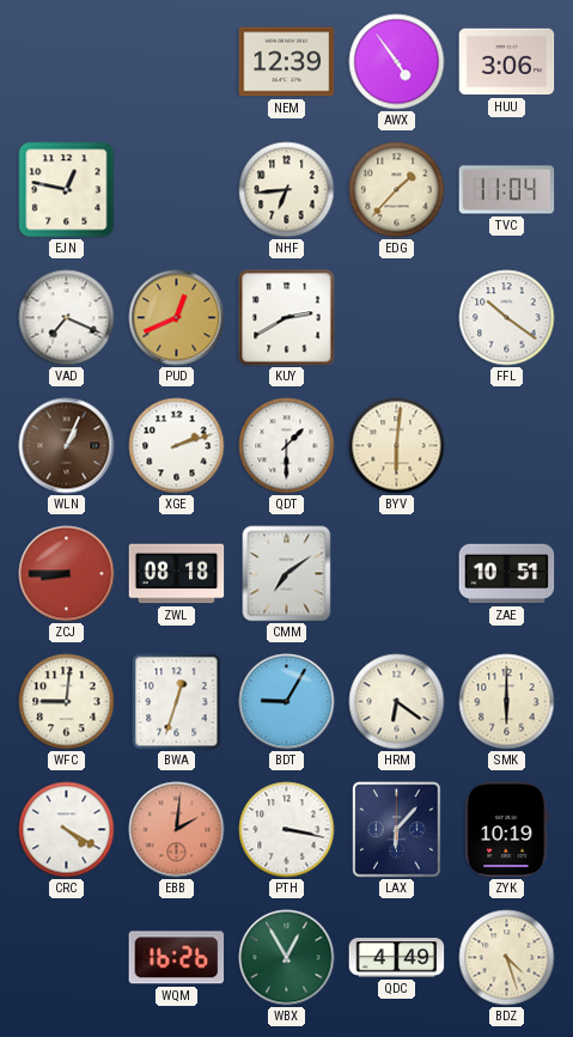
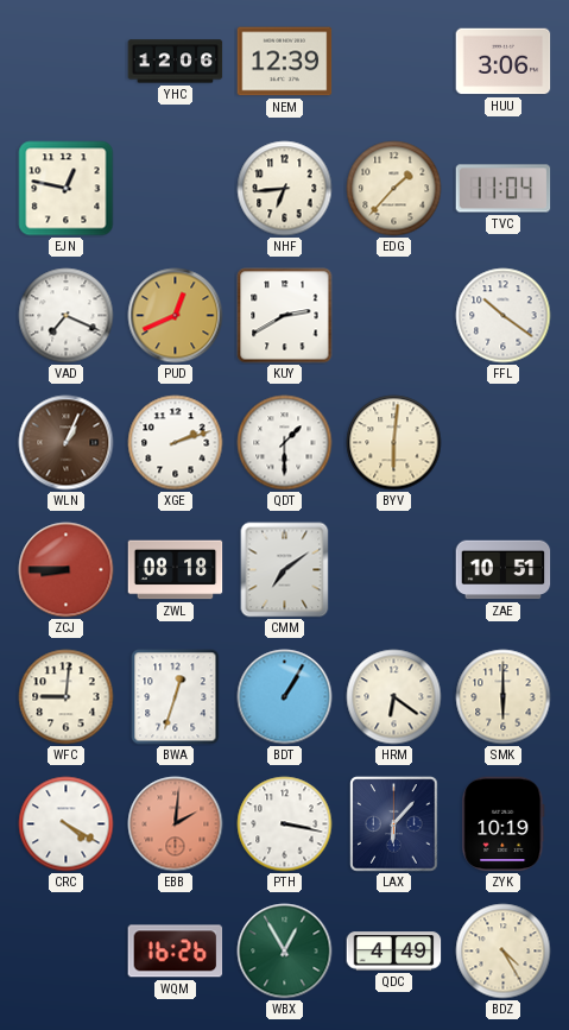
YHC: none -> 12:06
AWX: 4:54 -> none
BDT: 9:05 -> 1:05
BDZ: 4:27 -> 4:25
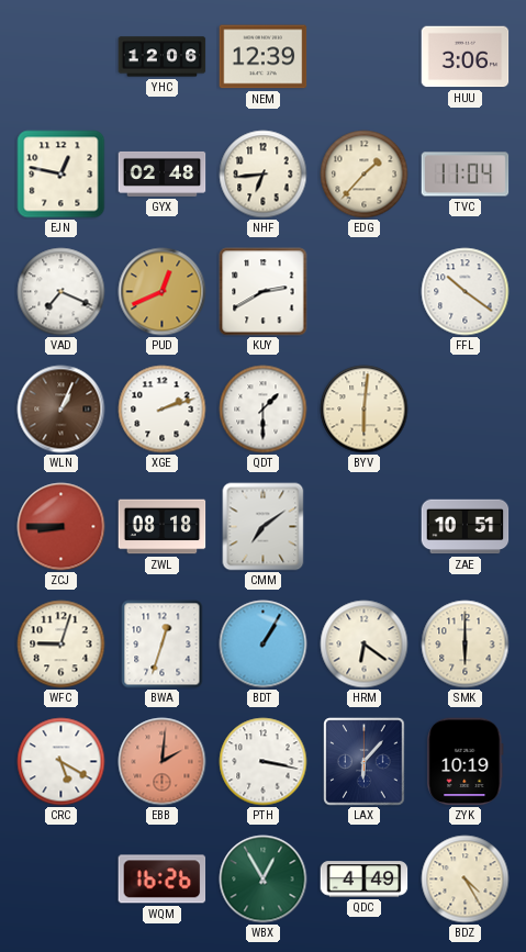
GYX: none -> 02:48
WFC: 9:01 -> 9:03
CRC: 4:20 -> 5:20
